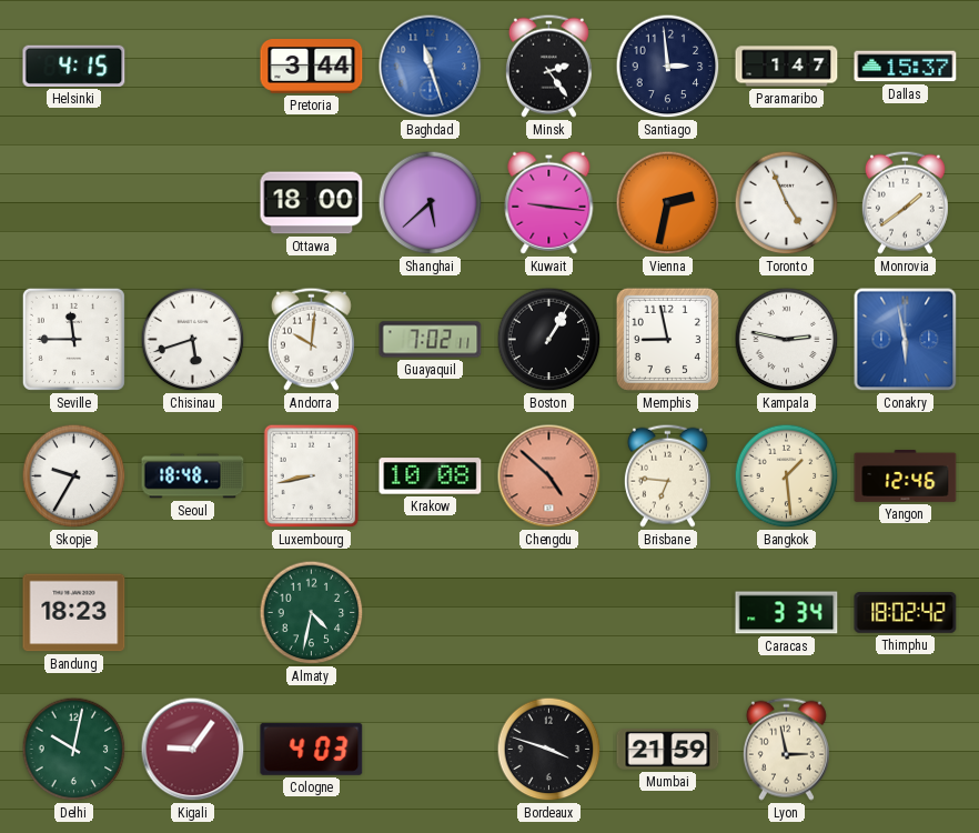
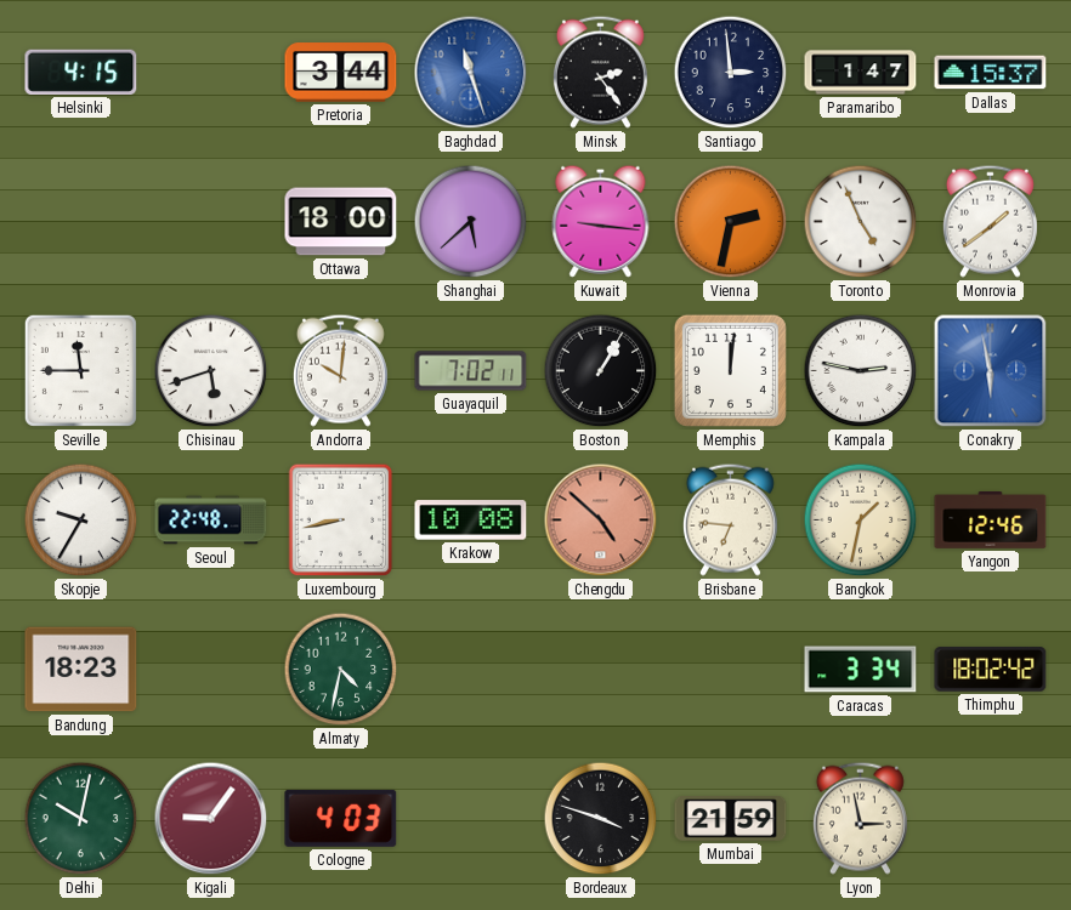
Memphis: 8:58 -> 12:01
Seoul: 18:48 -> 22:48
Bangkok: 1:29 -> 1:32
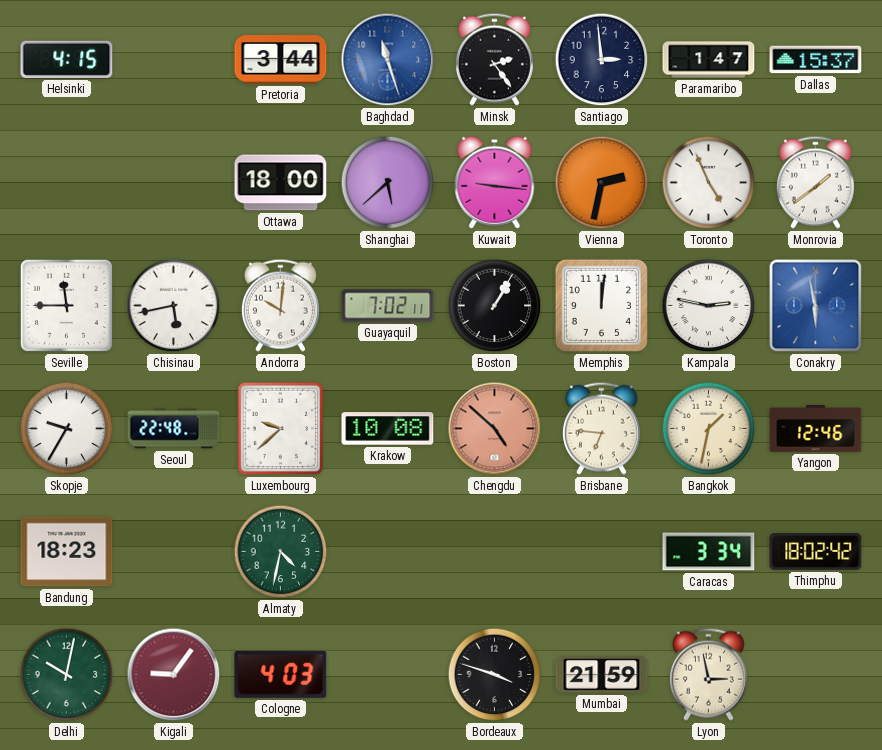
Chisinau: 5:42 -> 5:43
Luxembourg: 8:43 -> 9:38
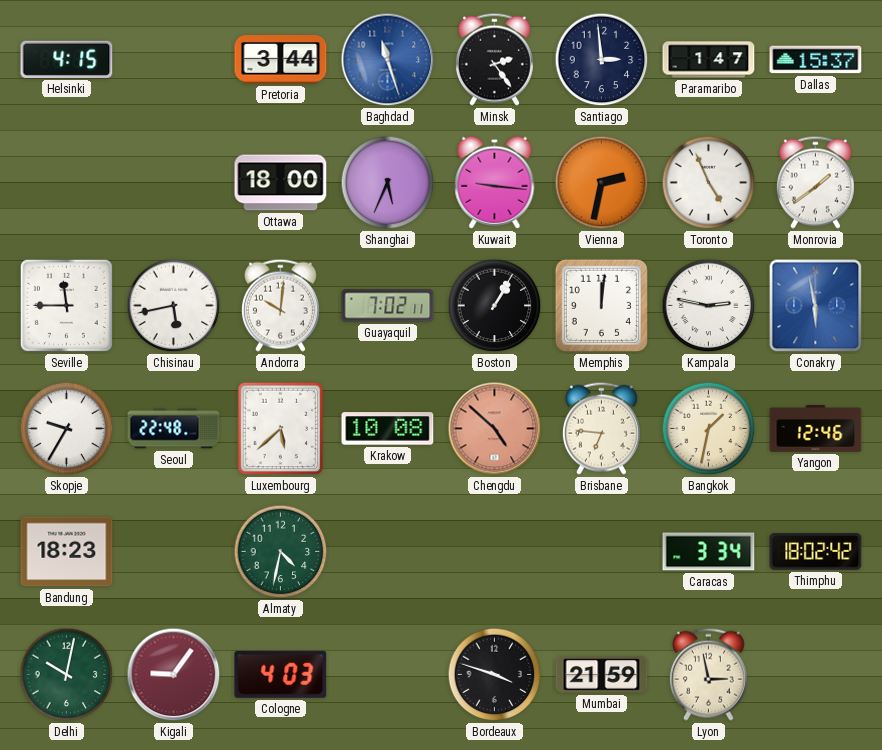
Shanghai: 5:38 -> 5:34
Luxembourg: 9:38 -> 5:38
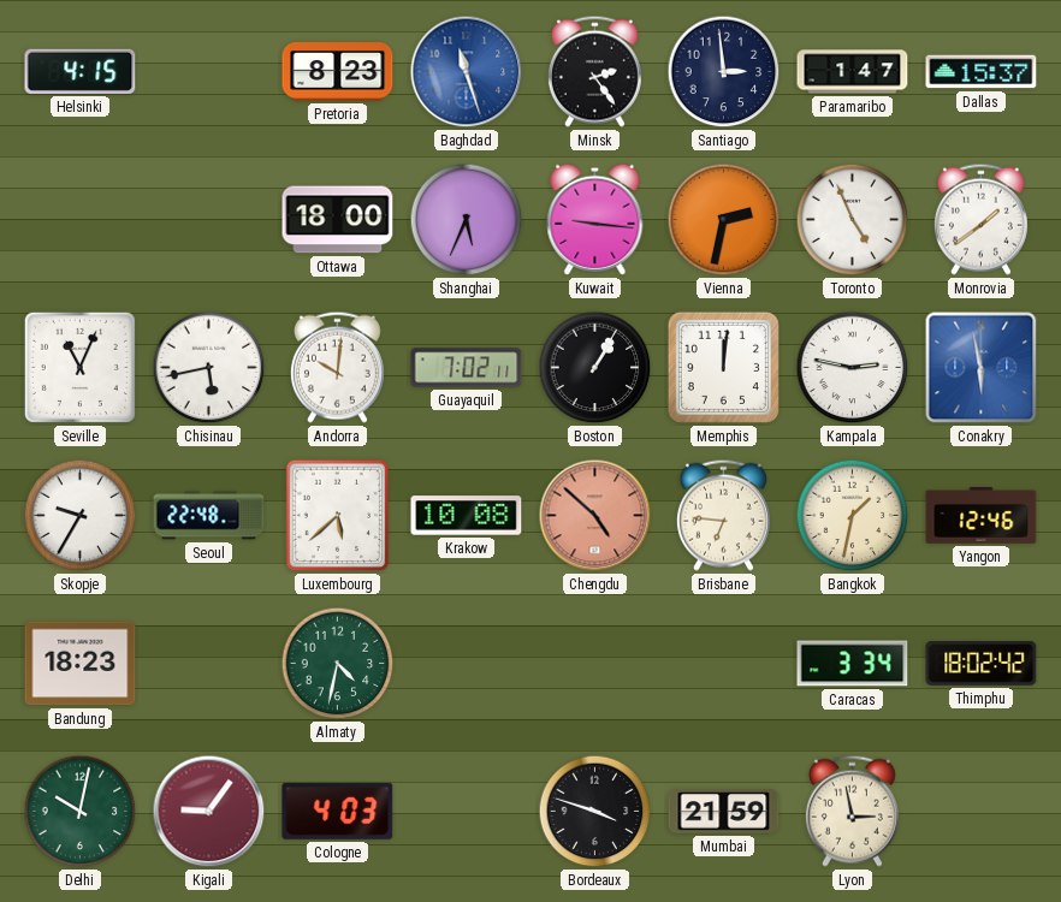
Pretoria: 3:44 -> 8:23
Seville: 11:45 -> 11:04
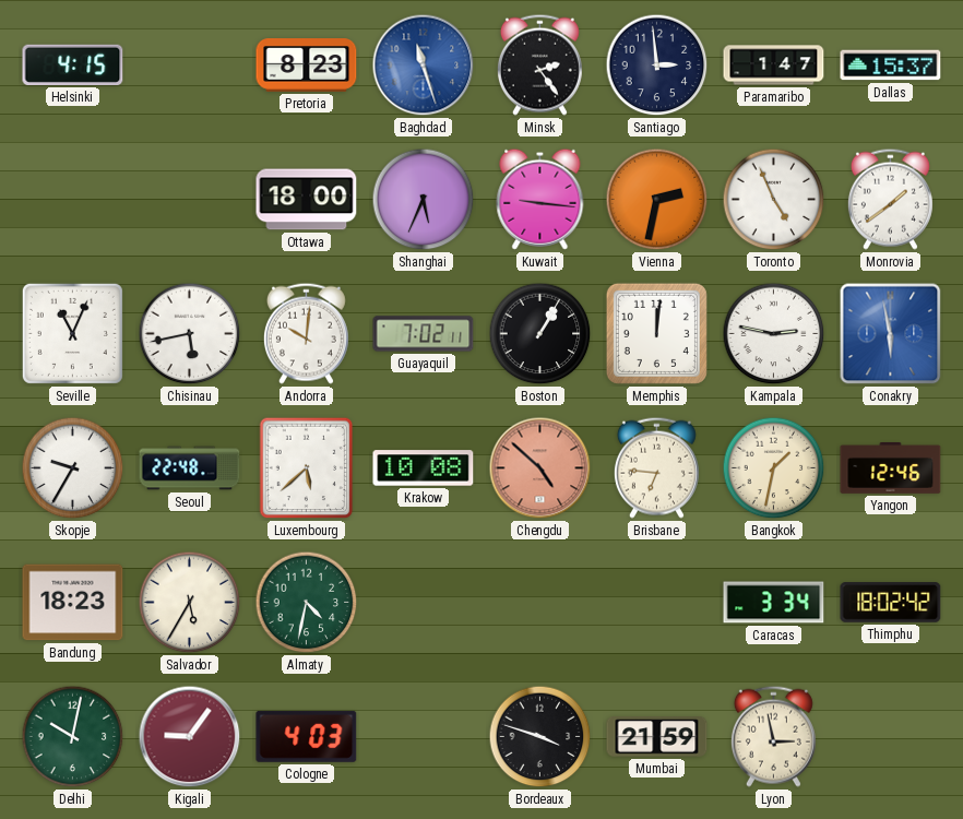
Salvador: none -> 5:35
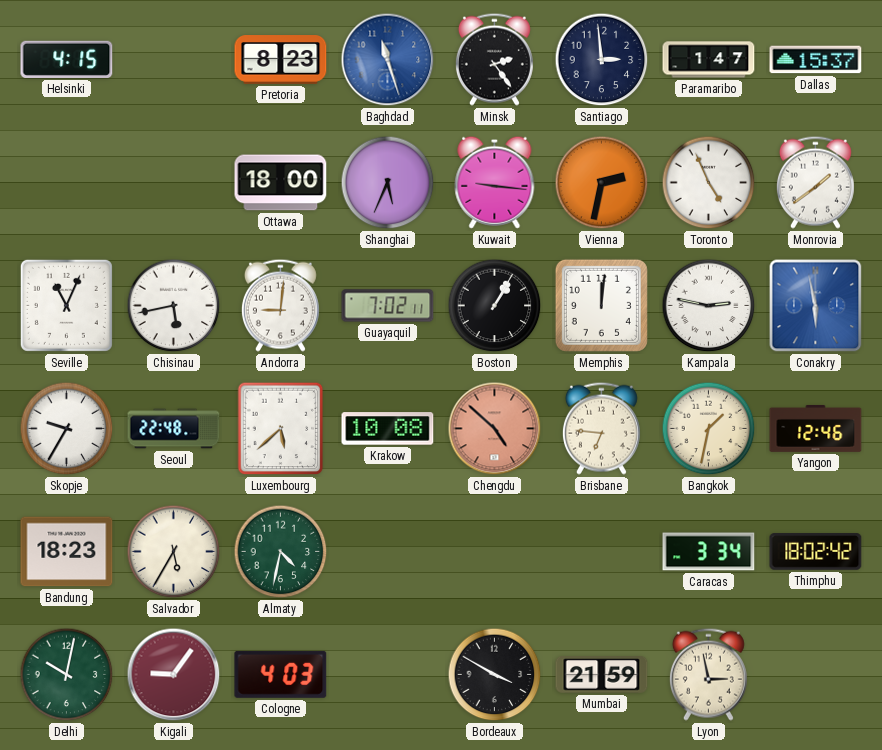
Andorra: 10:01 -> 9:01
Bordeaux: 3:48 -> 3:50
